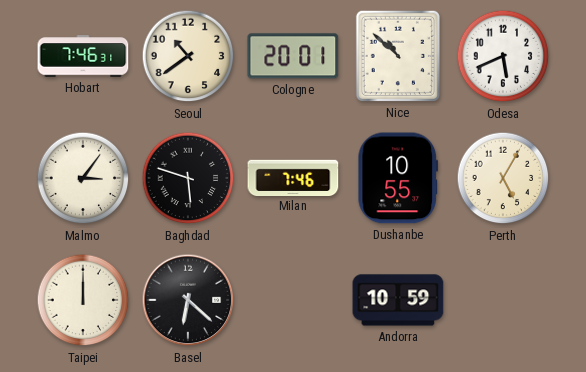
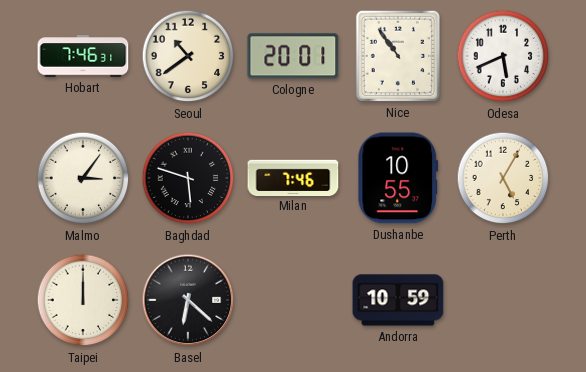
Nice: 10:52 -> 10:54
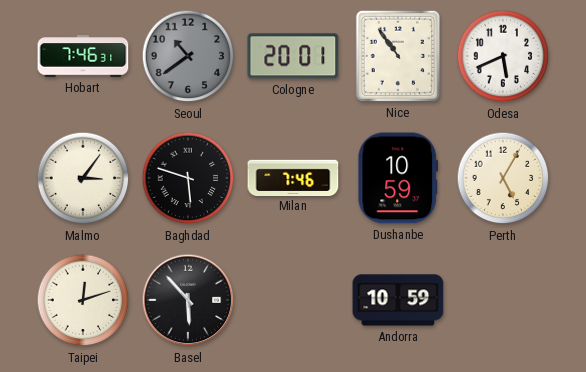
Seoul dial: cream -> grey
Dushanbe: 10:55 -> 10:59
Taipei: 12:00 -> 12:12
Basel: 6:22 -> 5:53
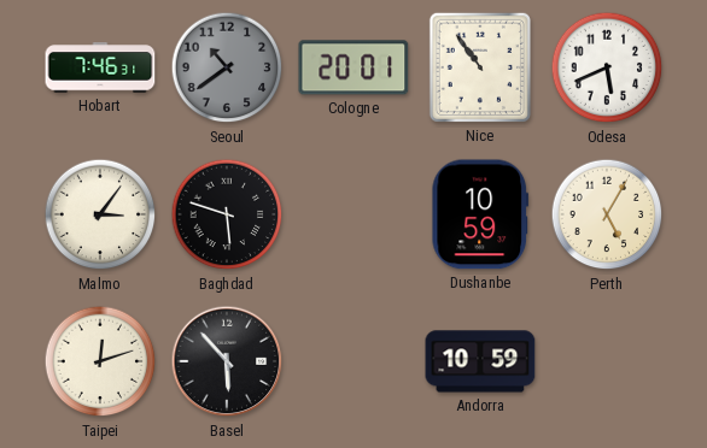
Milan: 7:46 -> none
